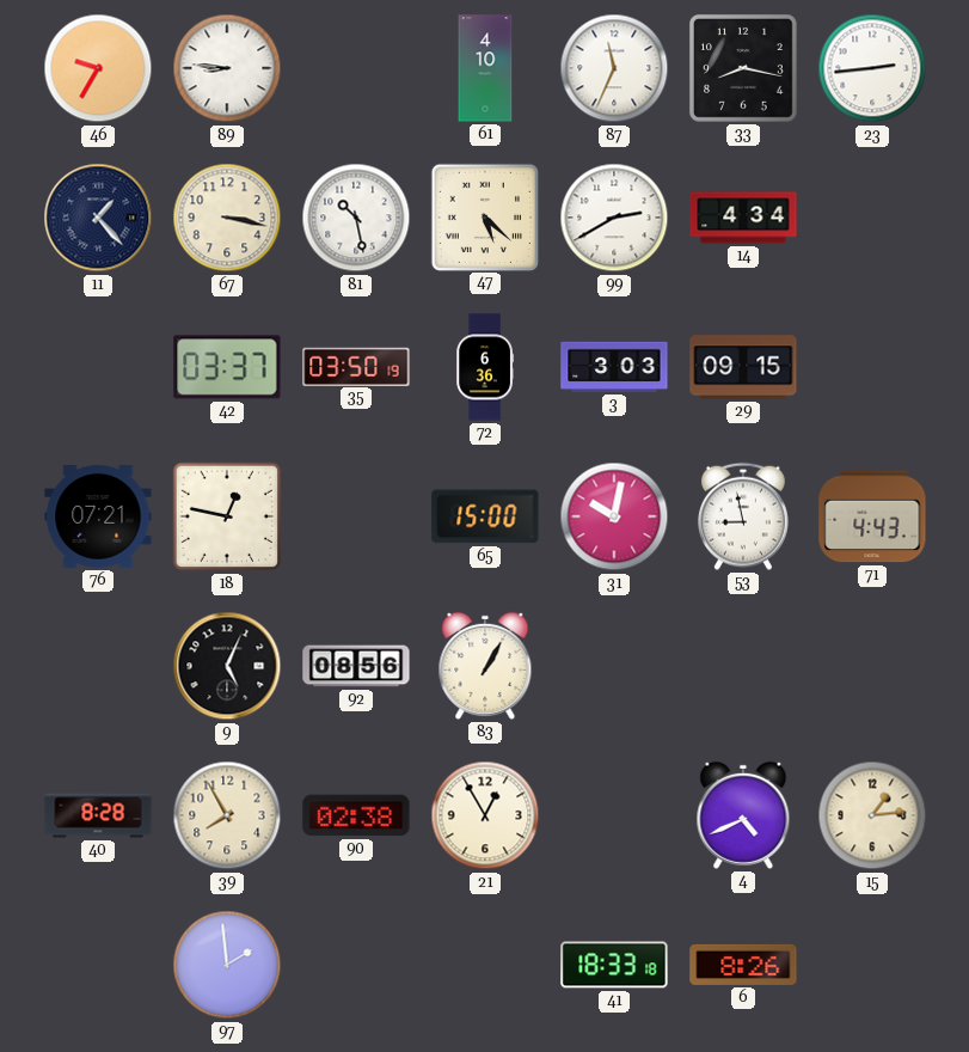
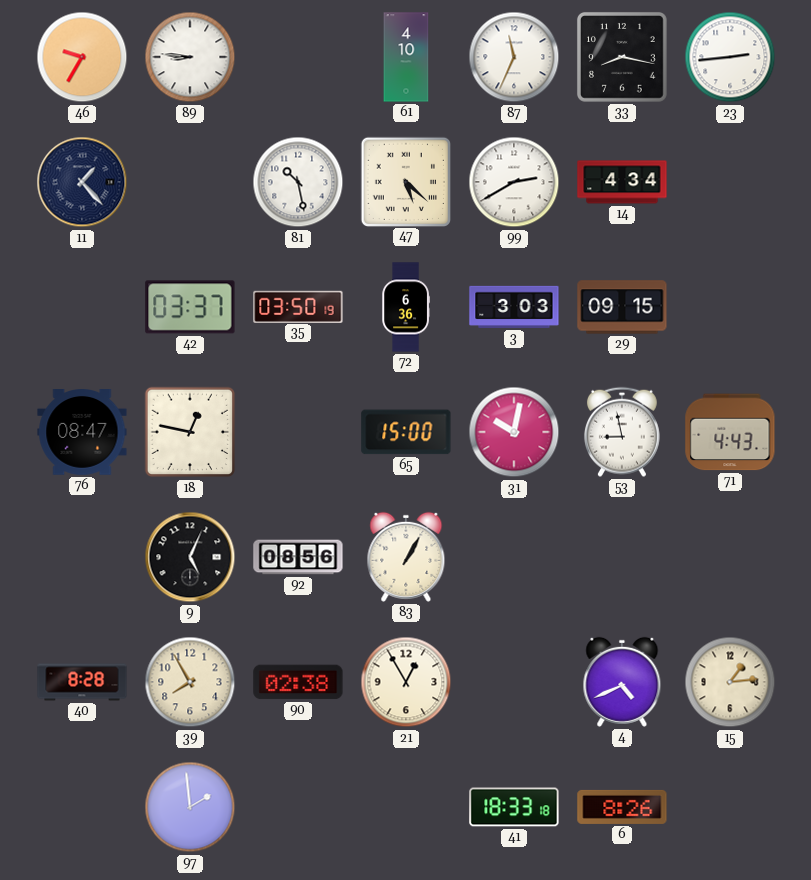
67: 3:17 -> none
76: 07:21 -> 08:47
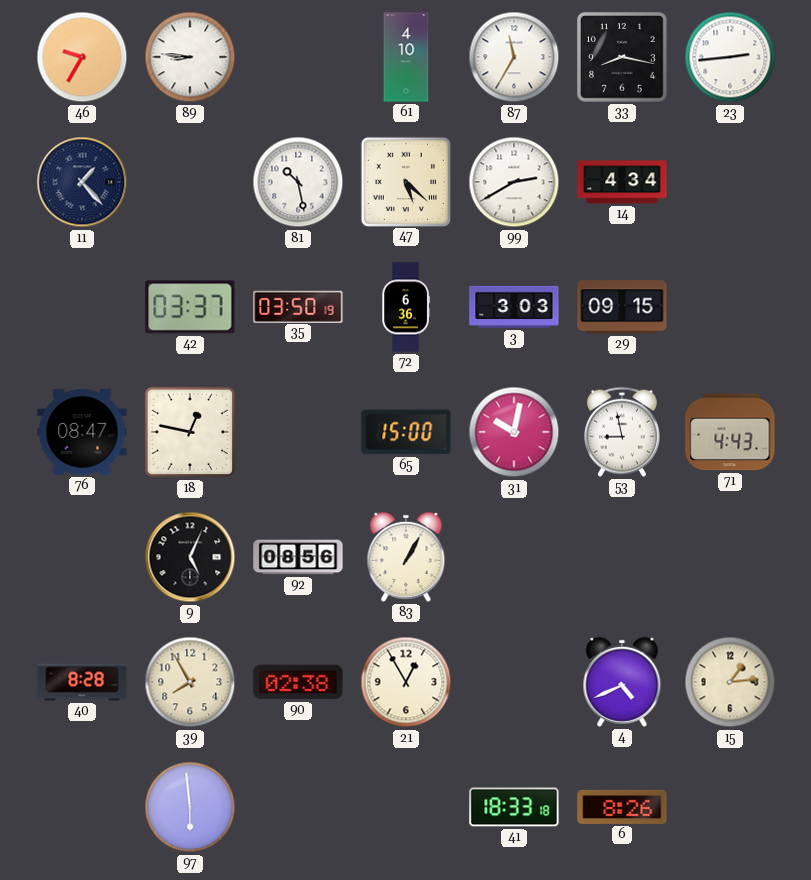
87: 11:34 -> 11:35
97: 1:59 -> 5:59
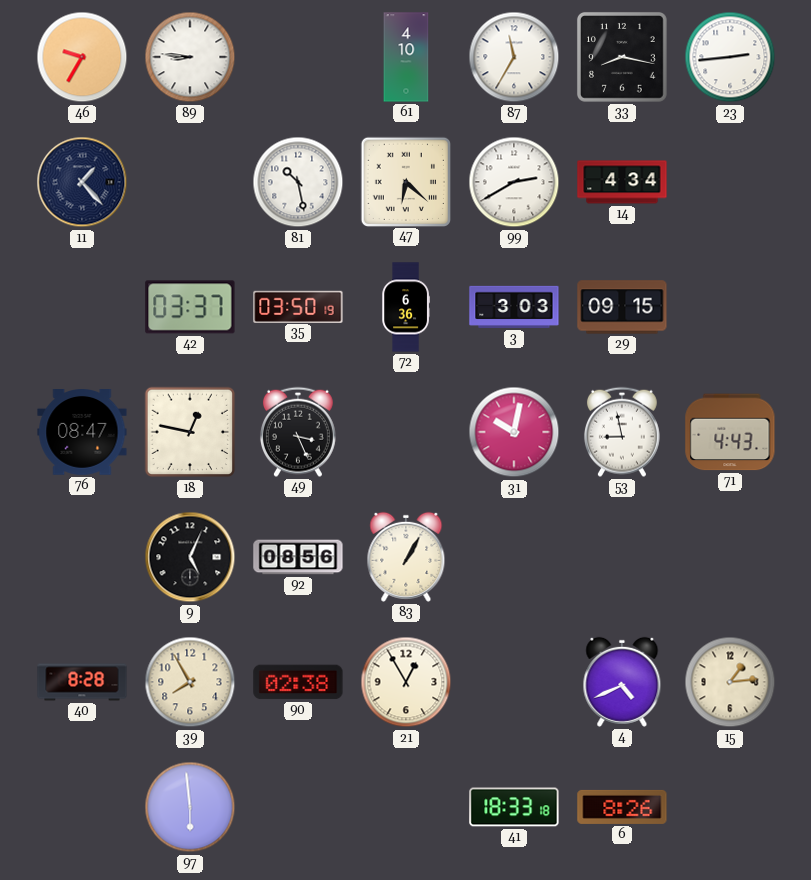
47: 5:22 -> 6:22
49: none -> 3:26
65: 15:00 -> none
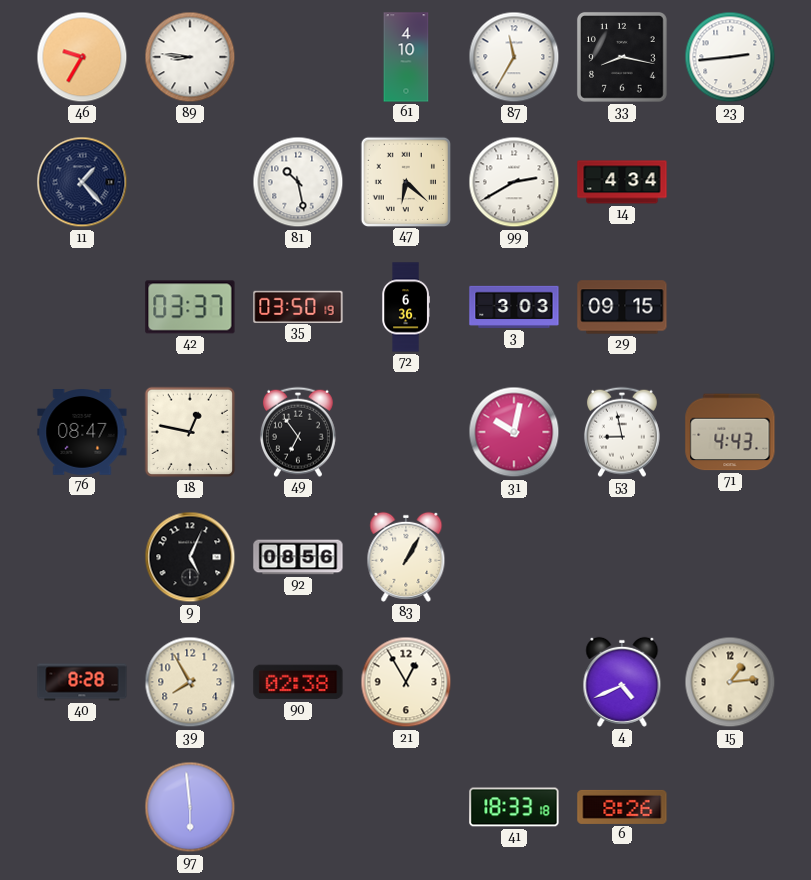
49: 3:26 -> 6:54
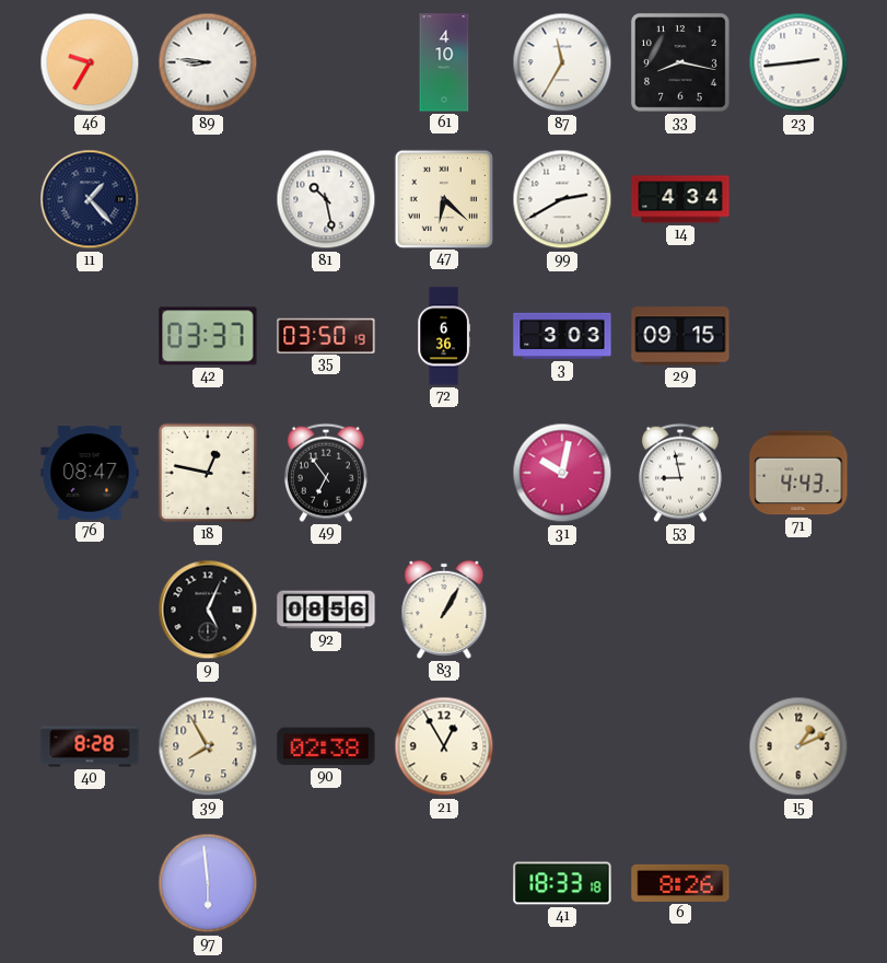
4: 4:41 -> none
15: 1:14 -> 1:11
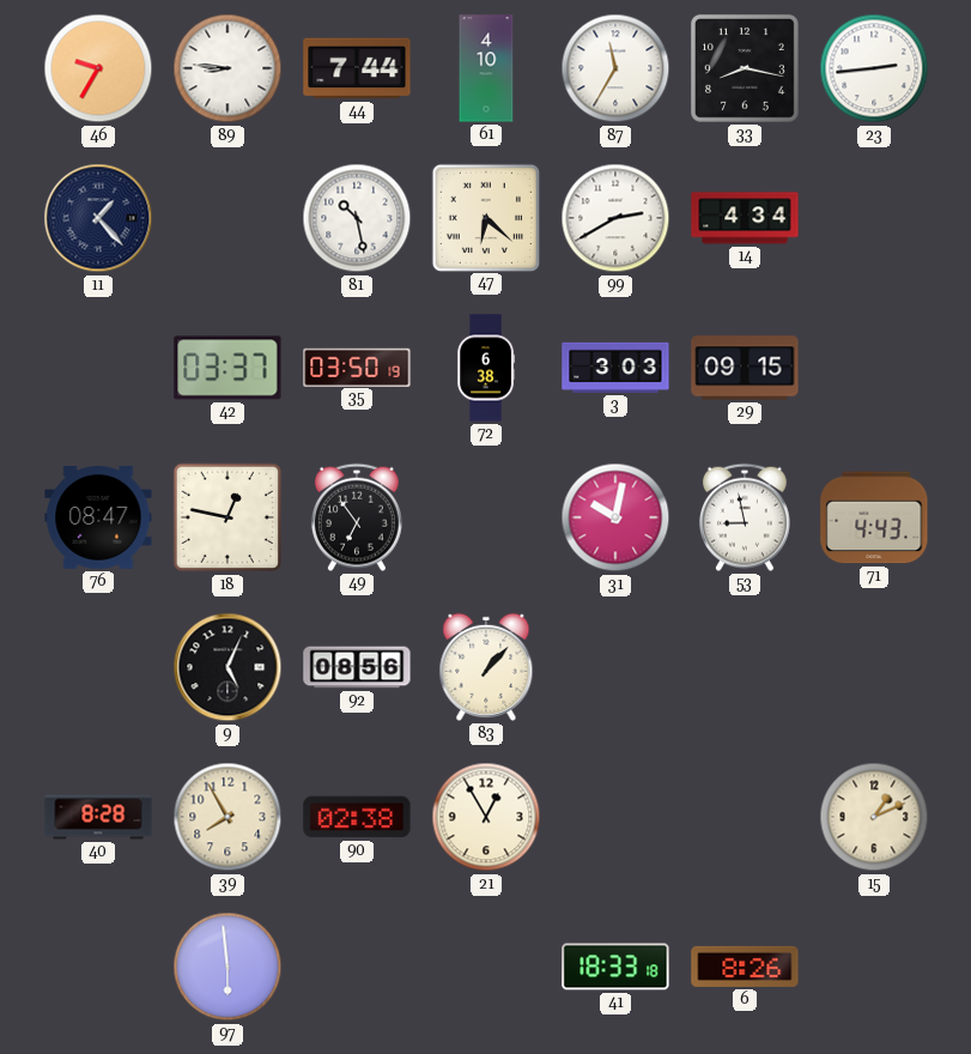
44: none -> 7:44
72: 6:36 -> 6:38
83: 1:05 -> 1:07
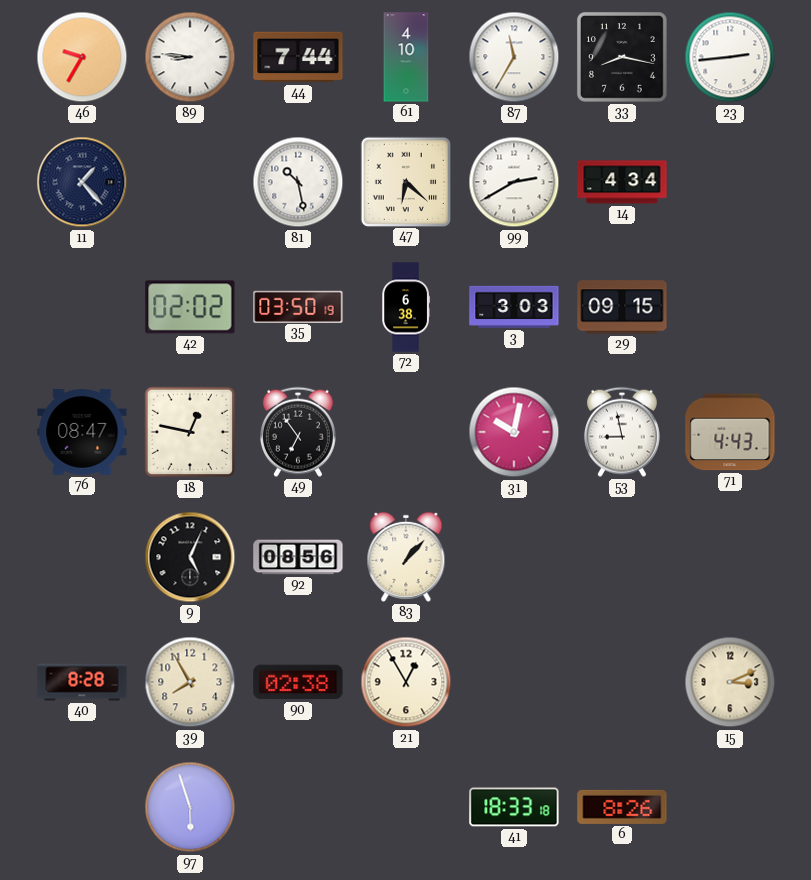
42: 03:37 -> 02:02
15: 1:11 -> 3:11
97: 5:59 -> 5:57
